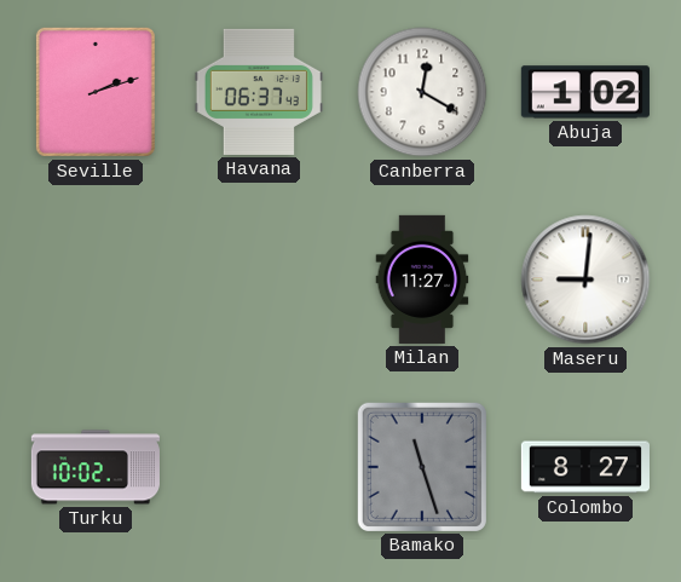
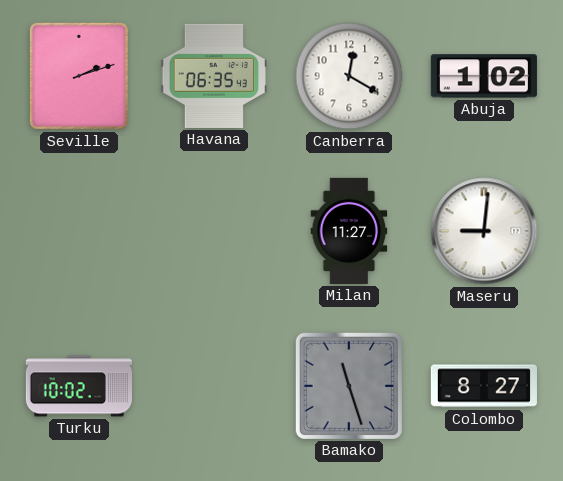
Havana: 06:37 -> 06:35
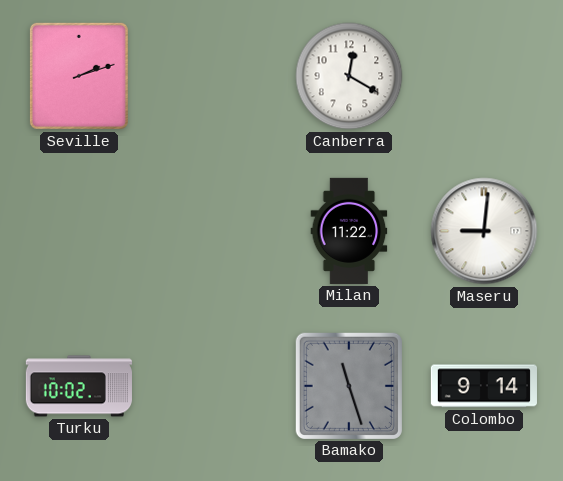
Havana: 06:35 -> none
Abuja: 1:02 -> none
Milan: 11:27 -> 11:22
Colombo: 8:27 -> 9:14
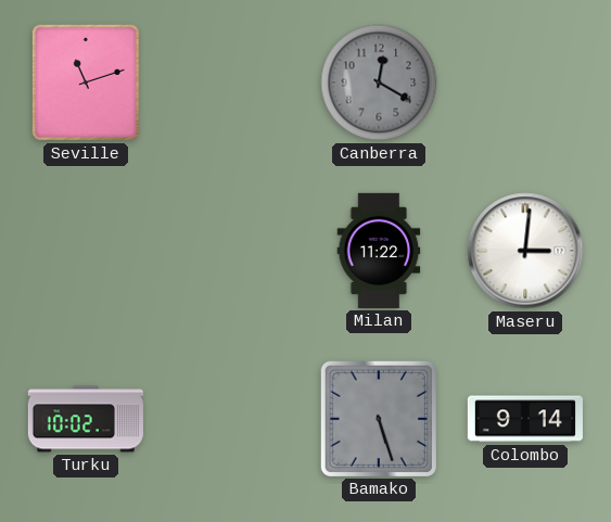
Seville: 2:12 -> 11:12
Canberra dial: white -> grey
Maseru: 9:01 -> 3:01
Bamako: 11:27 -> 5:27
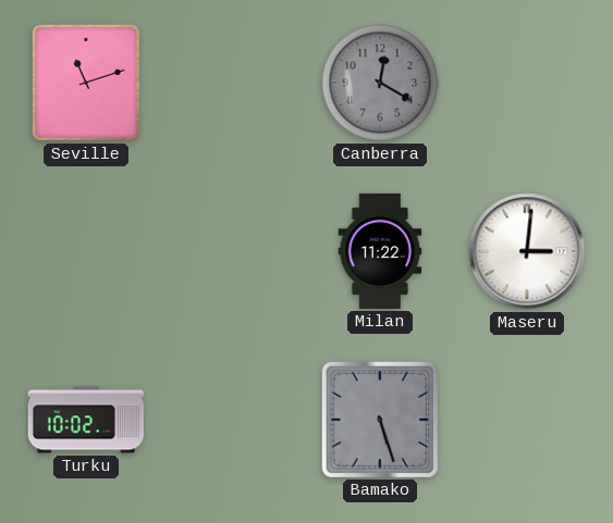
Colombo: 9:14 -> none
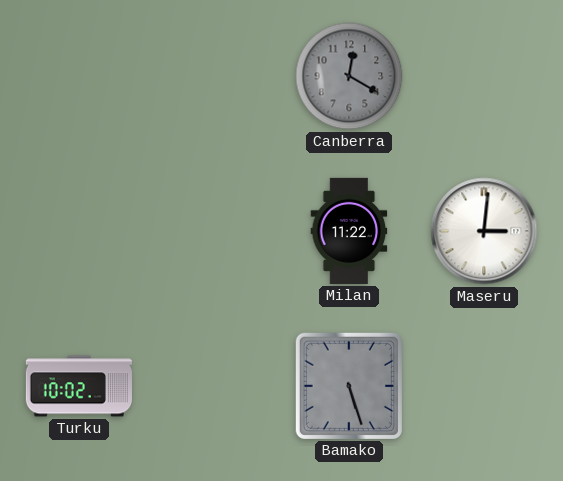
Seville: 11:12 -> none
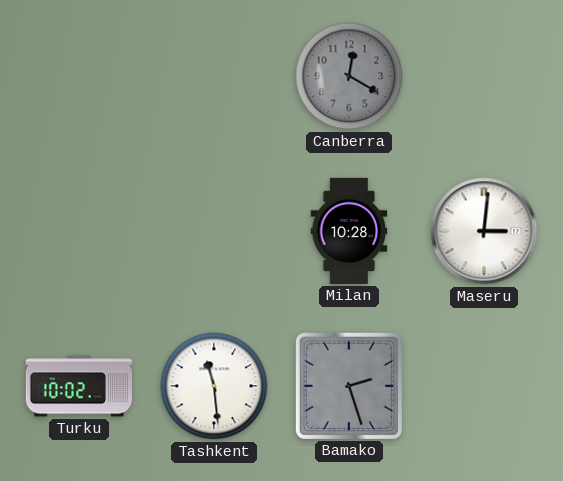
Milan: 11:22 -> 10:28
Tashkent: none -> 11:29
Bamako: 5:27 -> 2:27
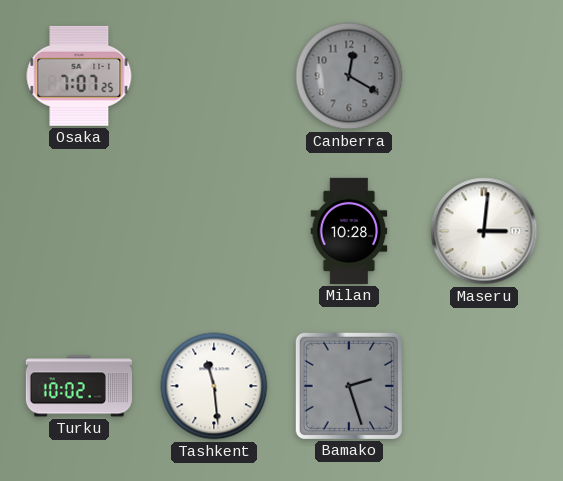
Osaka: none -> 7:07
